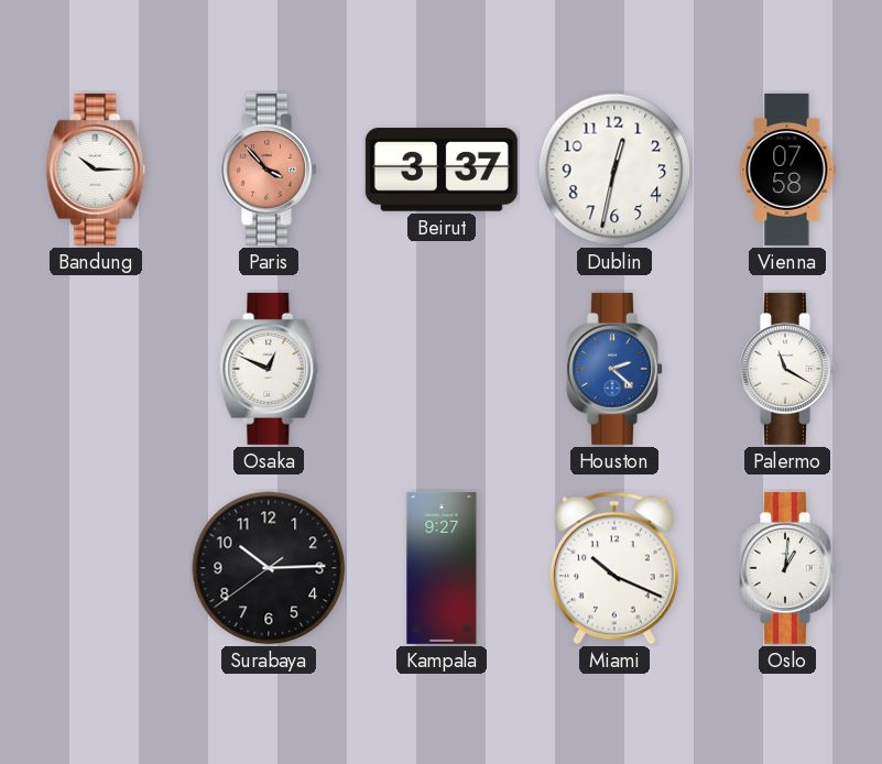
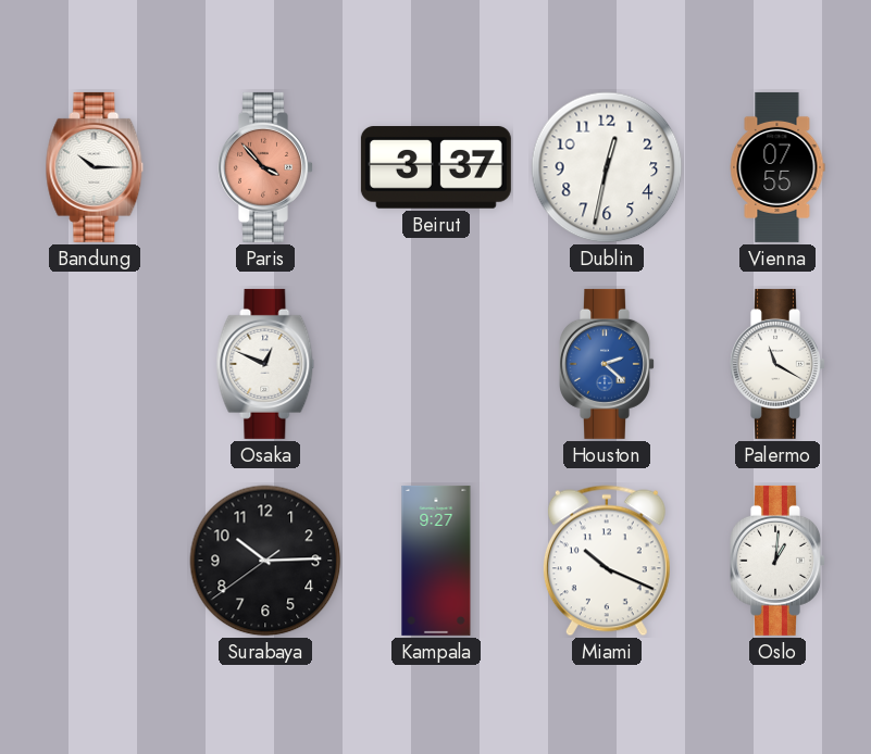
Vienna: 07:58 -> 07:55
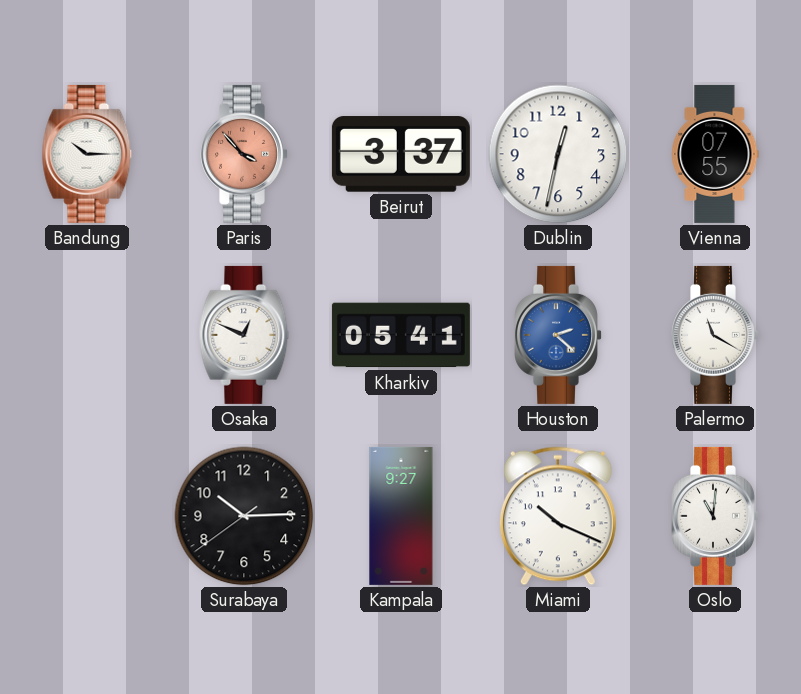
Kharkiv: none -> 05:41
Oslo: 1:01 -> 11:01
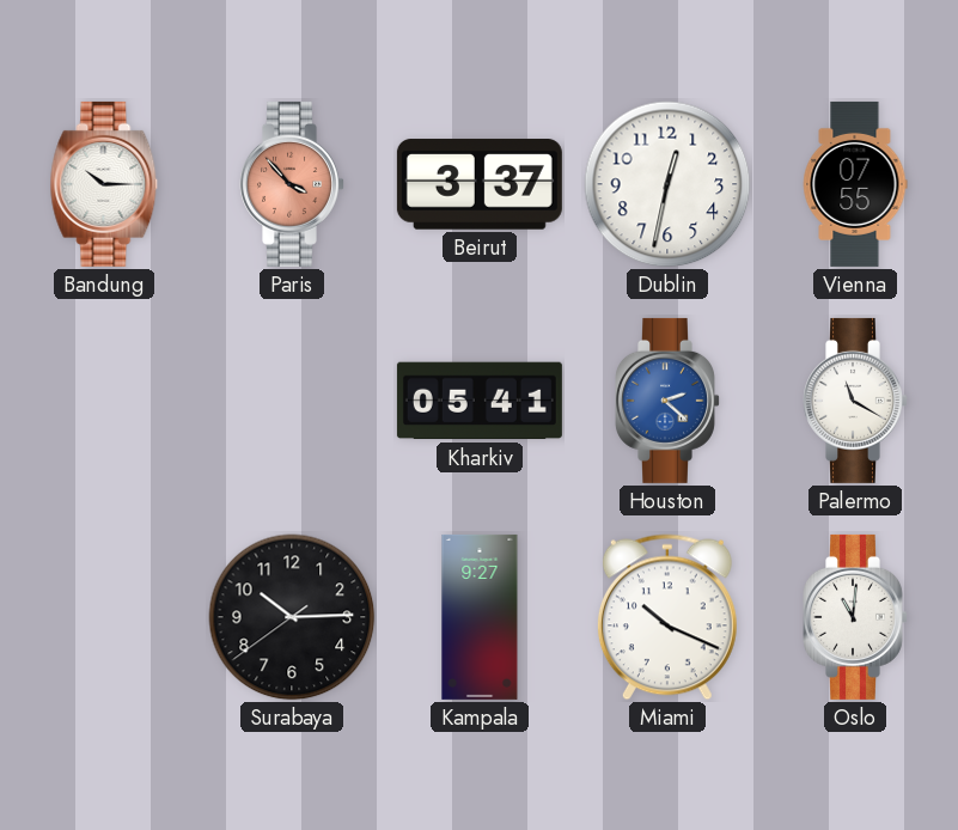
Osaka: 12:49 -> none
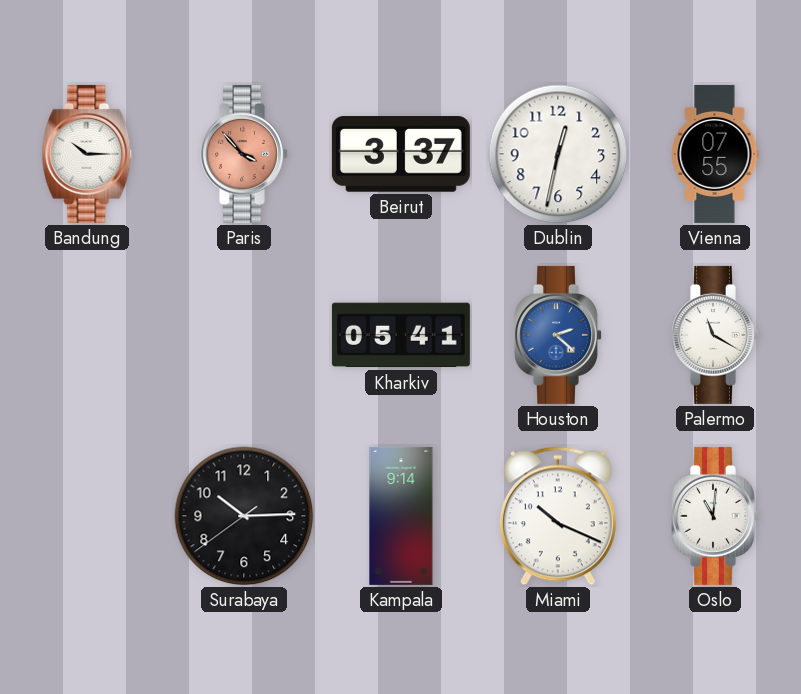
Kampala: 9:27 -> 9:14
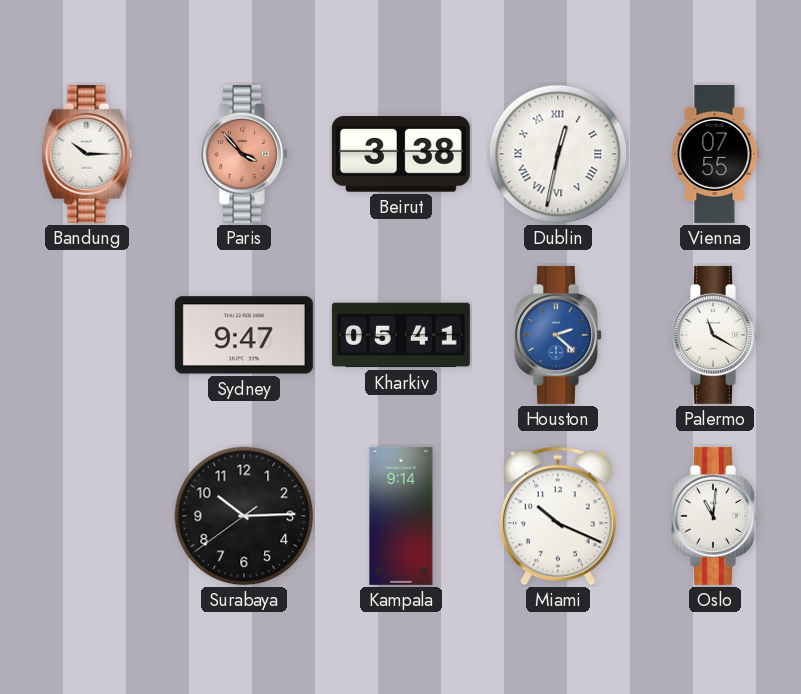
Beirut: 3:37 -> 3:38
Dublin numerals: Arabic -> Roman
Sydney: none -> 9:47
